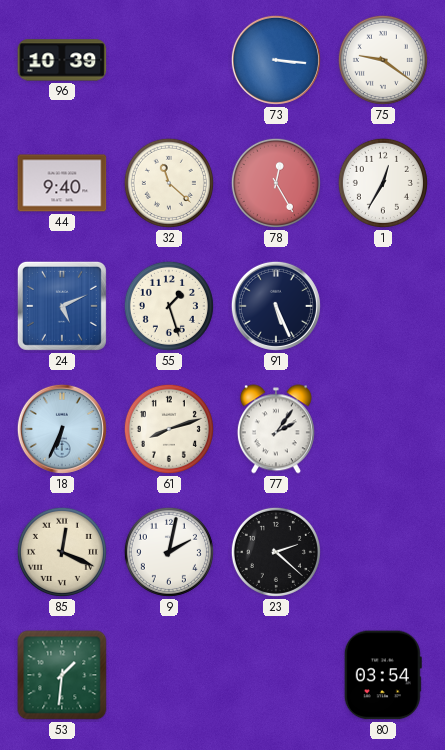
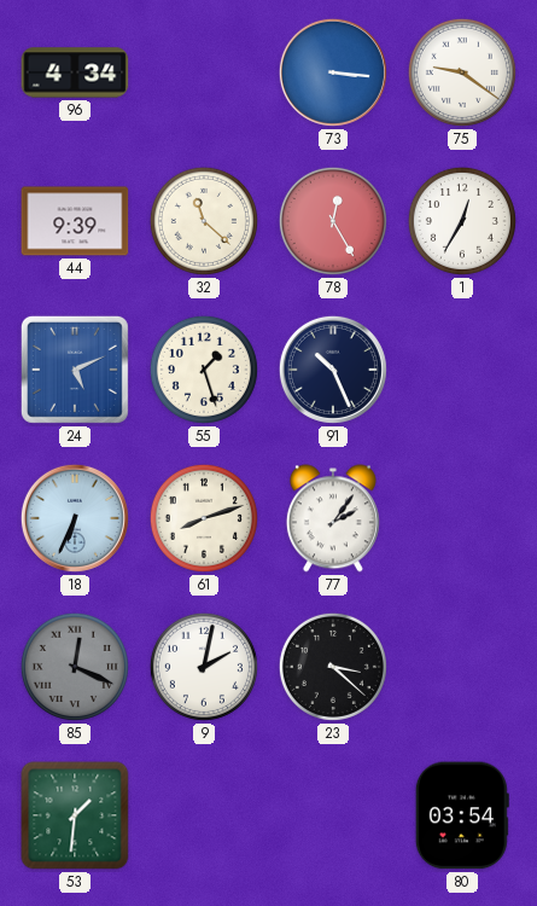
96: 10:39 -> 4:34
44: 9:40 -> 9:39
91: 5:26 -> 10:26
85 dial: cream -> grey
23: 2:22 -> 3:22
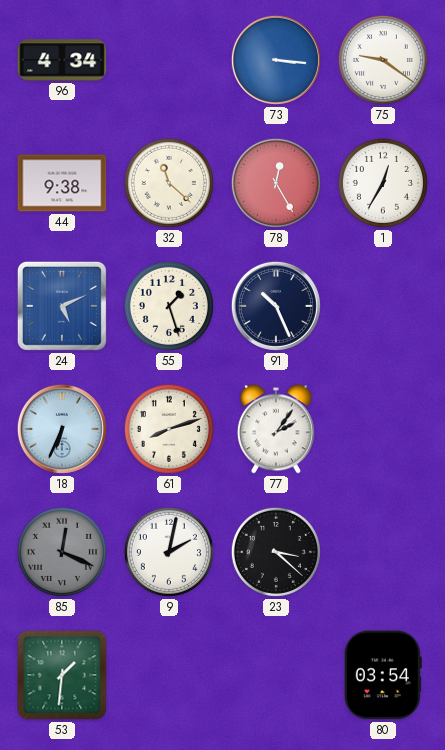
44: 9:39 -> 9:38
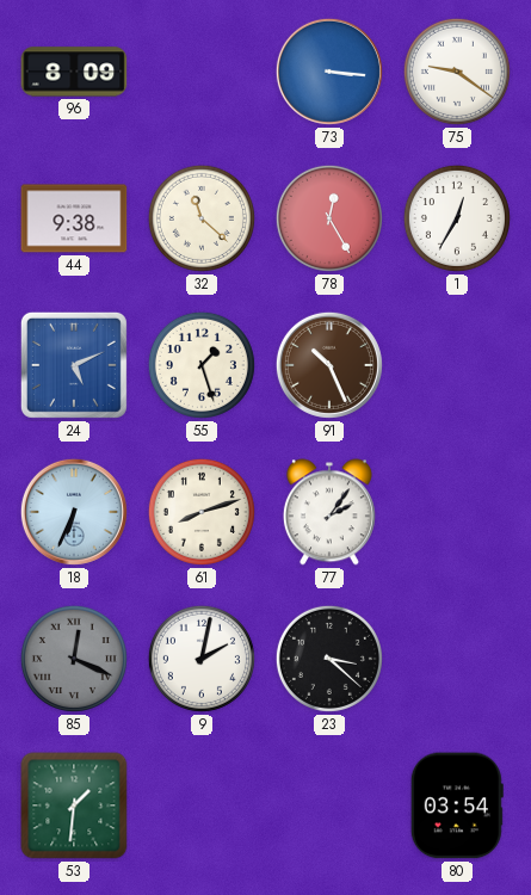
96: 4:34 -> 8:09
91 dial: navy -> brown
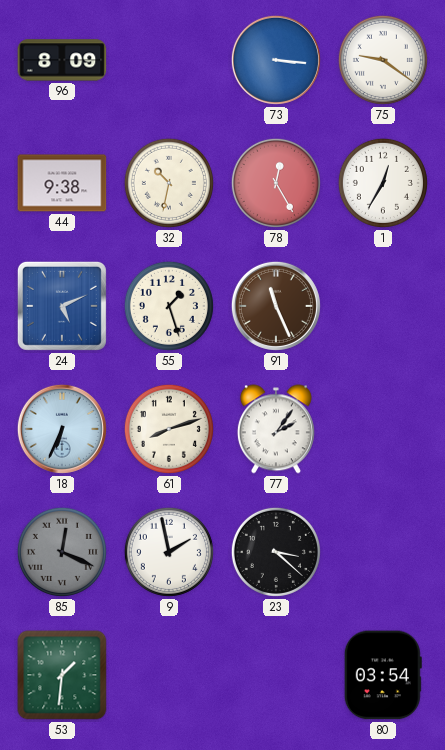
32: 11:22 -> 10:32
91: 10:26 -> 11:26
9: 2:02 -> 1:58
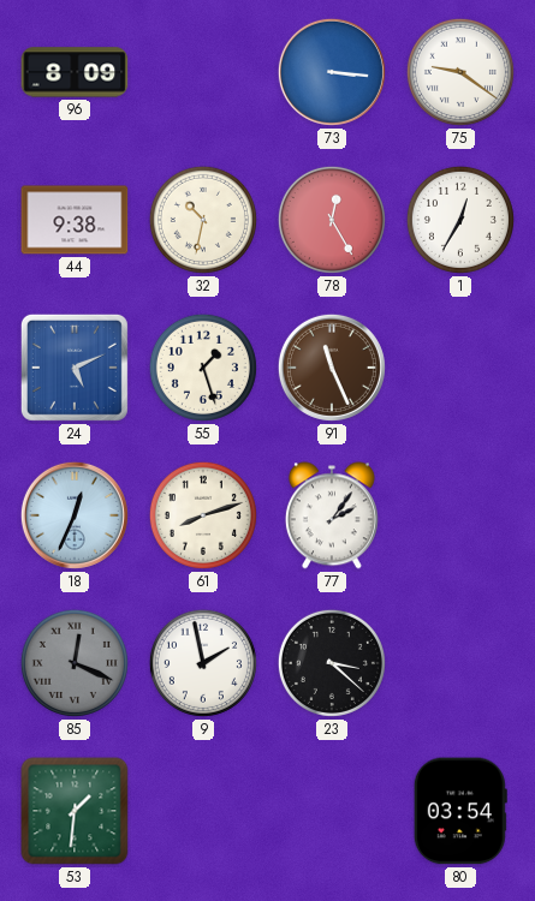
18: 6:34 -> 12:34
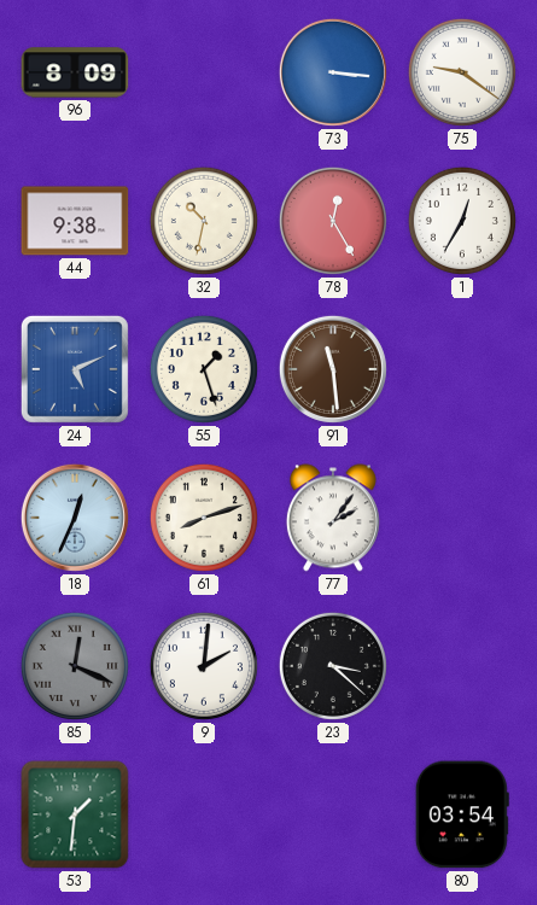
91: 11:26 -> 11:29
9: 1:58 -> 2:01
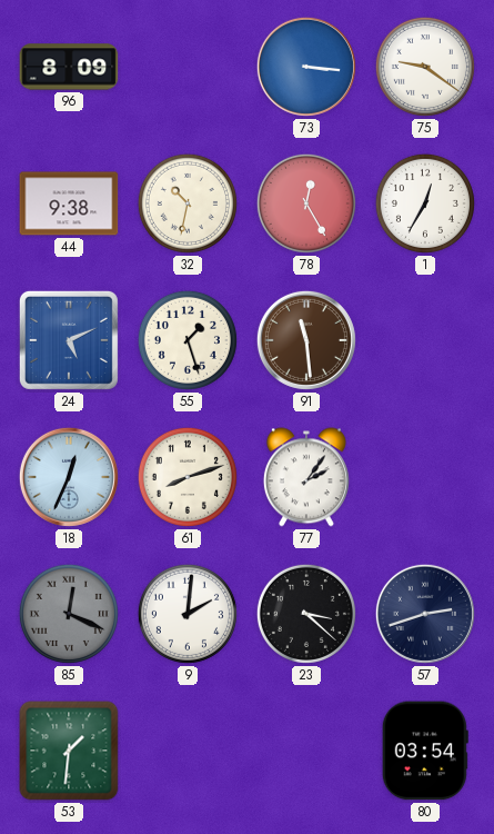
57: none -> 2:42
